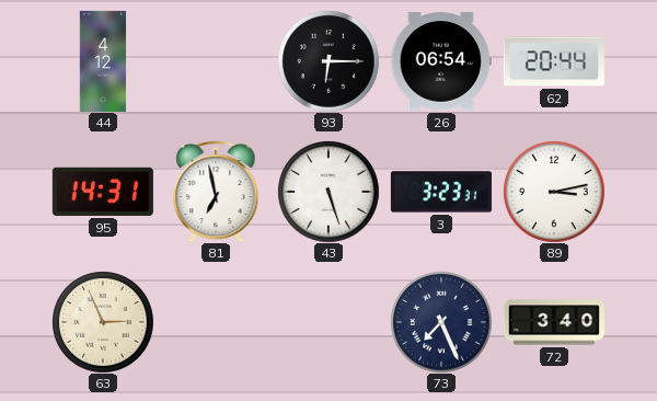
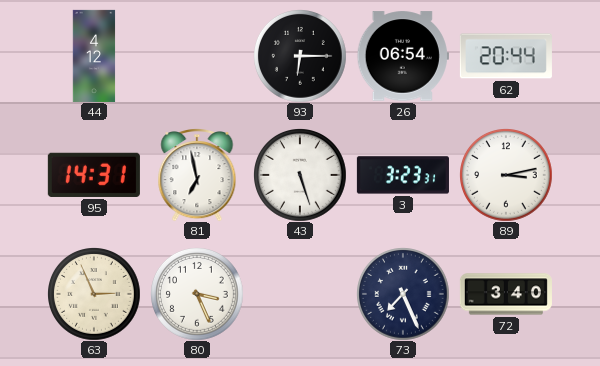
80: none -> 3:26
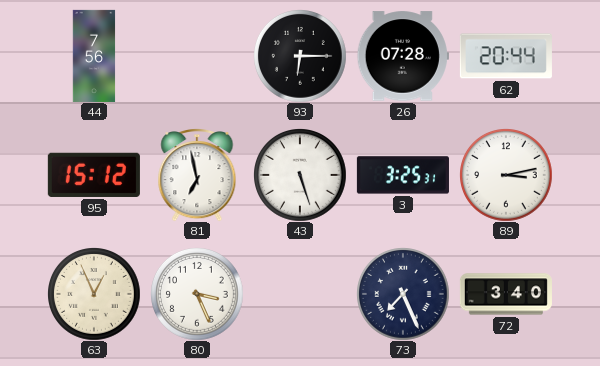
44: 4:12 -> 7:56
26: 06:54 -> 07:28
95: 14:31 -> 15:12
3: 3:23 -> 3:25
63: 2:56 -> 12:56
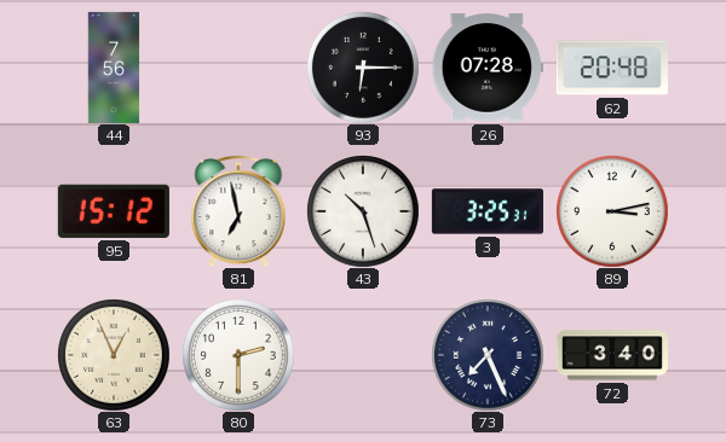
62: 20:44 -> 20:48
43: 5:27 -> 10:27
80: 3:26 -> 2:30
